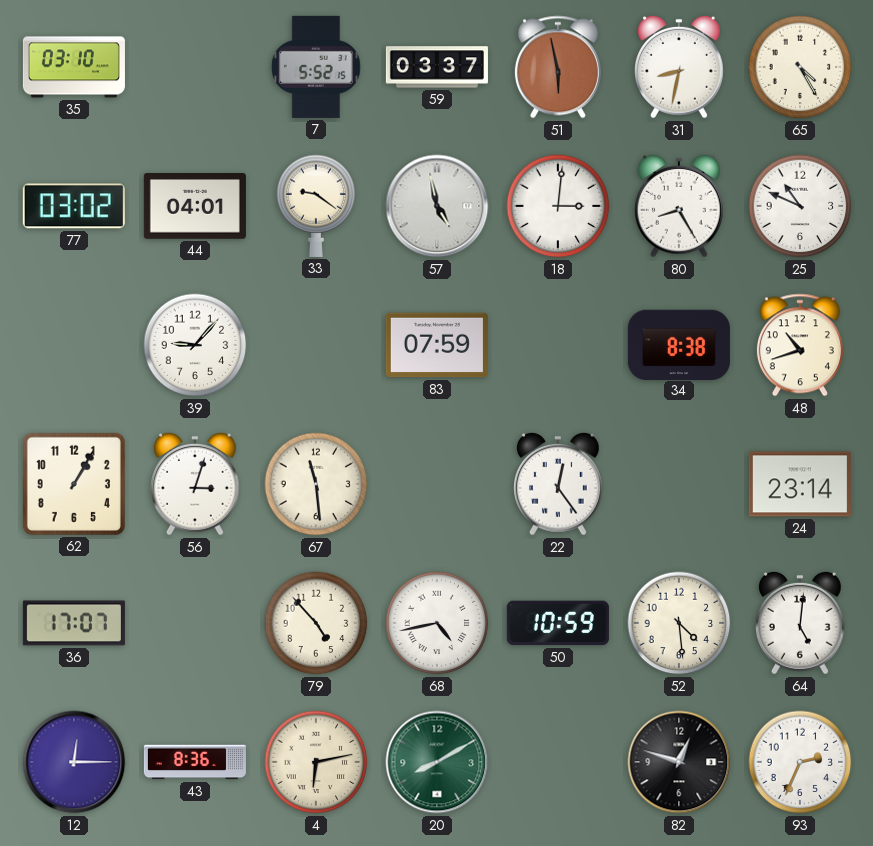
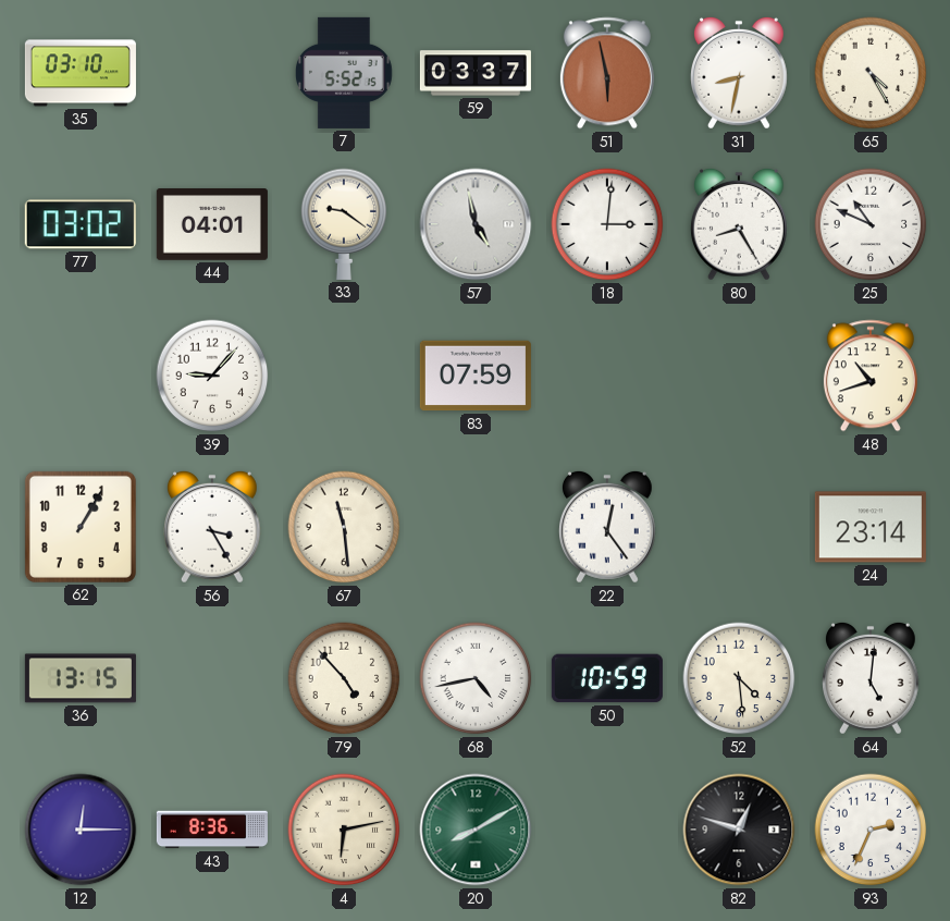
34: 8:38 -> none
56: 3:03 -> 3:25
36: 17:07 -> 13:15
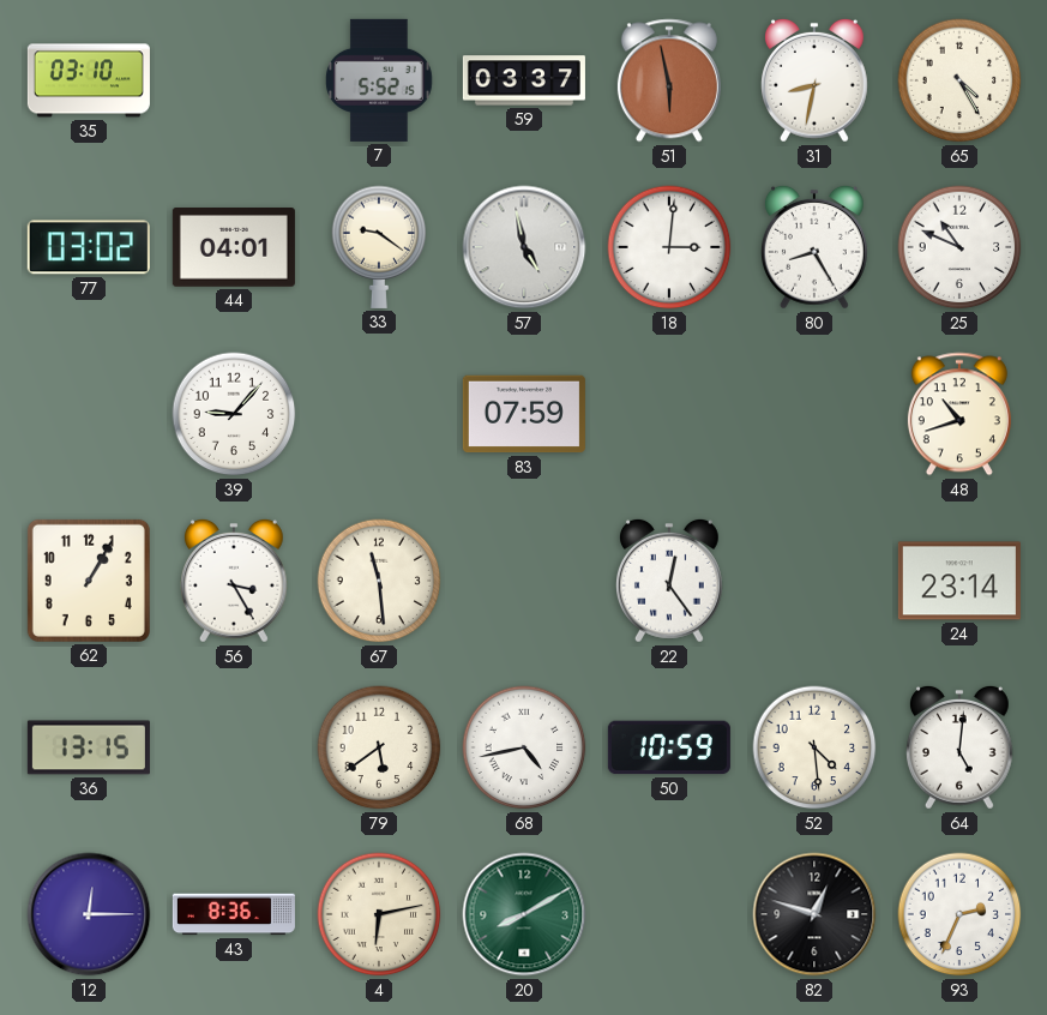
79: 4:53 -> 5:39
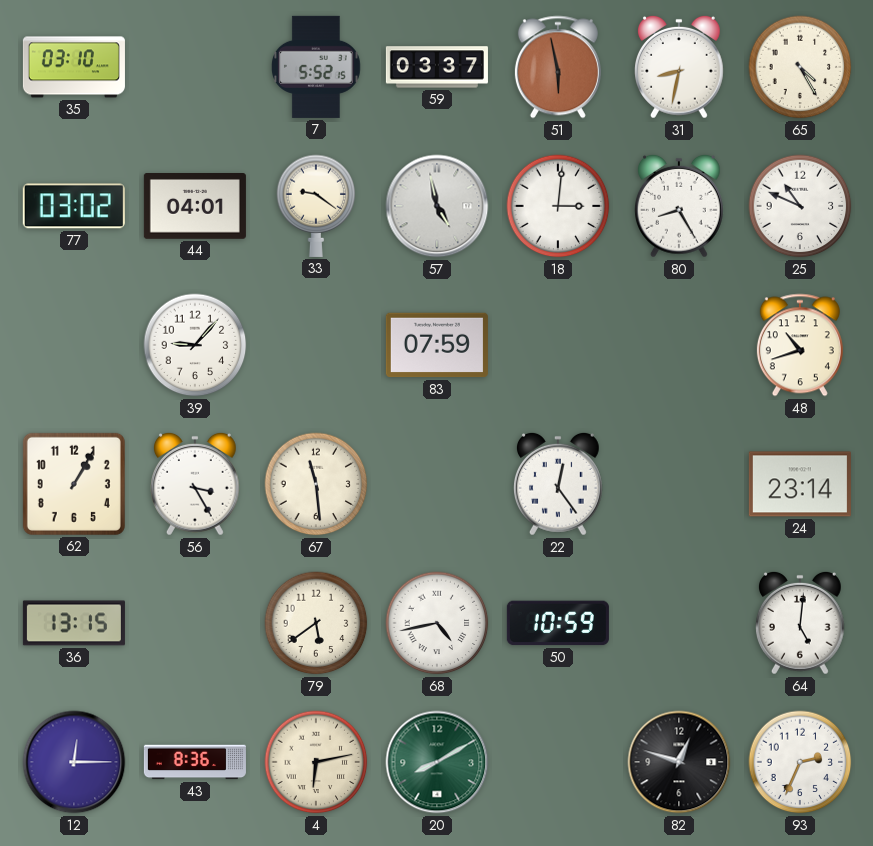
52: 4:29 -> none
